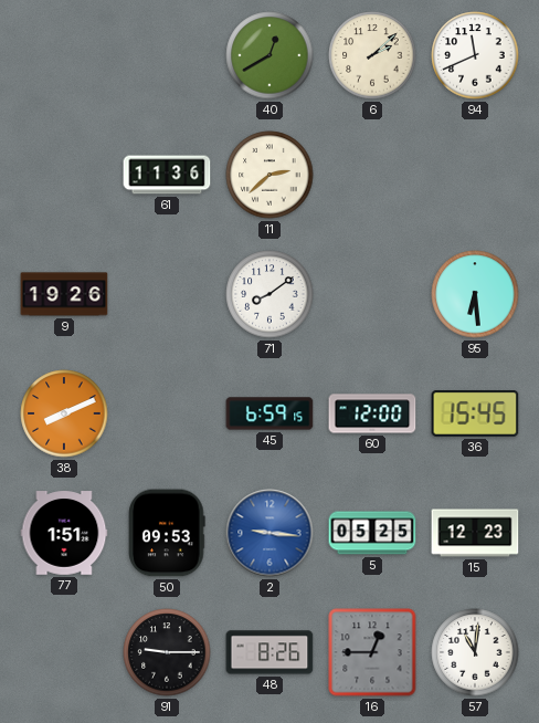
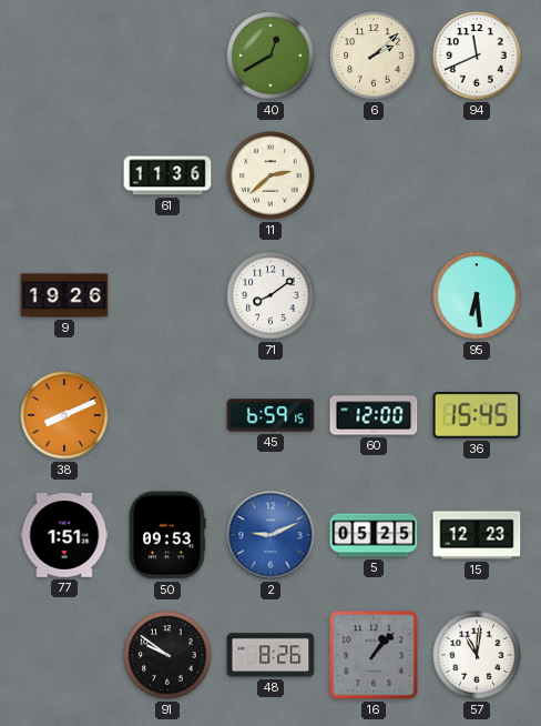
2: 9:16 -> 9:11
91: 9:15 -> 9:51
16: 12:45 -> 1:07
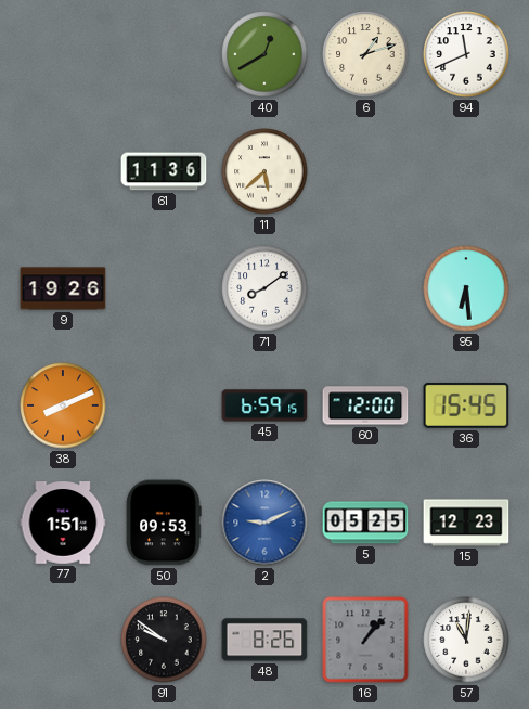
6: 2:08 -> 1:12
11: 2:38 -> 5:38
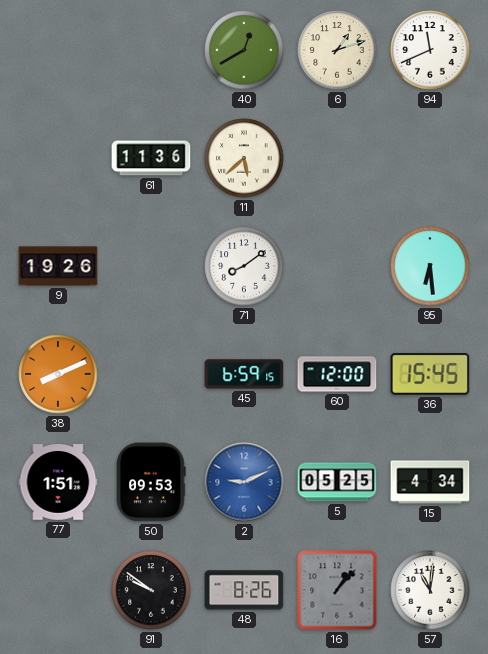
15: 12:23 -> 4:34
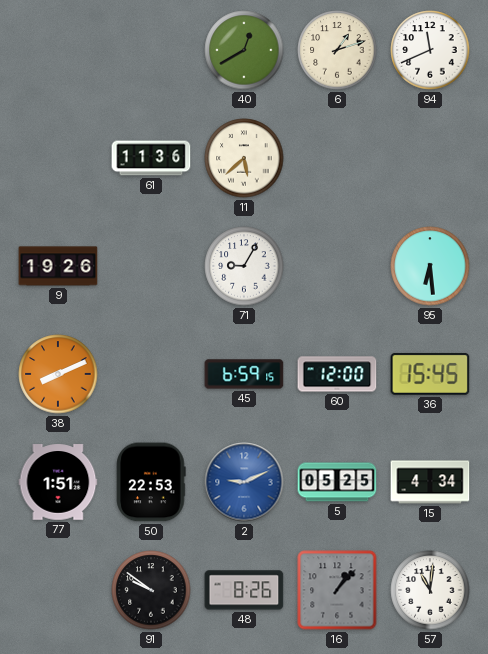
71: 8:09 -> 9:05
50: 09:53 -> 22:53
